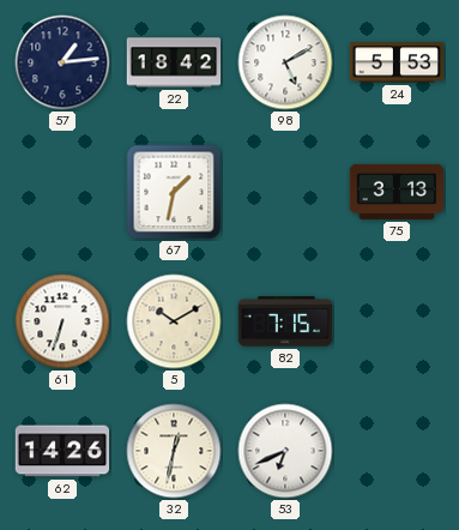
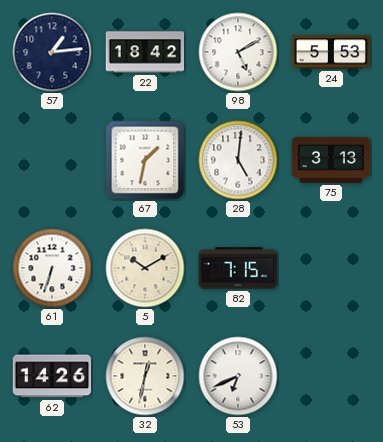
28: none -> 5:01
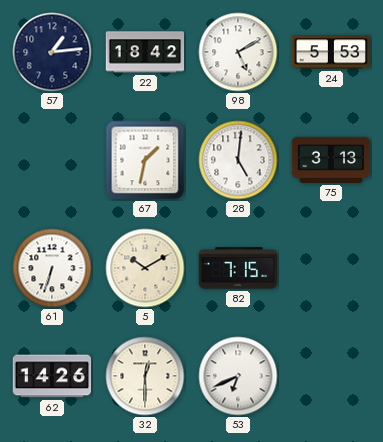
32: 12:32 -> 12:30
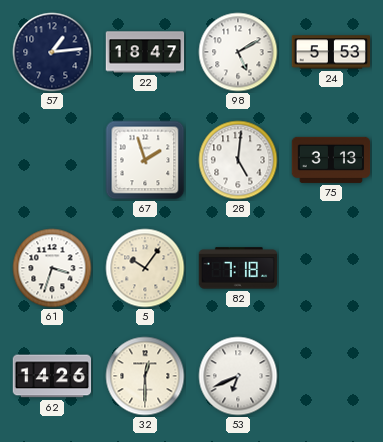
22: 18:42 -> 18:47
67: 1:32 -> 1:57
61: 6:33 -> 3:33
5: 10:10 -> 10:06
82: 7:15 -> 7:18
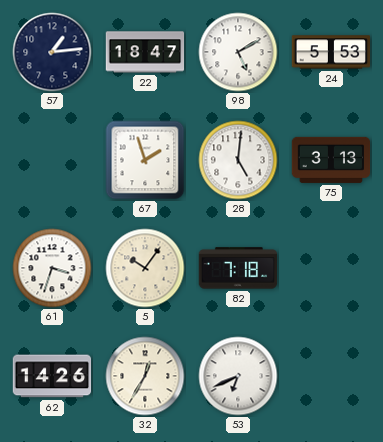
32: 12:30 -> 12:35
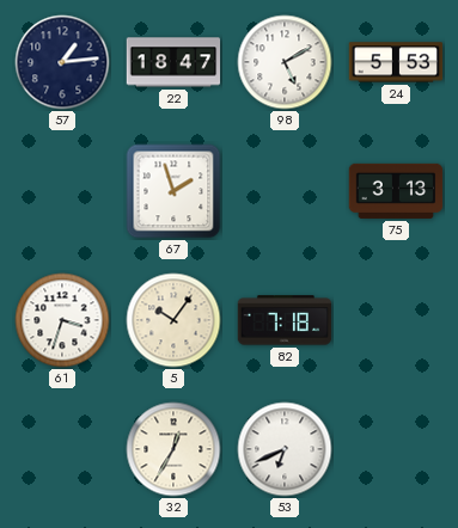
28: 5:01 -> none
62: 14:26 -> none
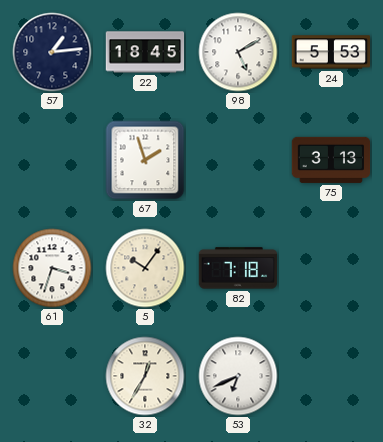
22: 18:47 -> 18:45
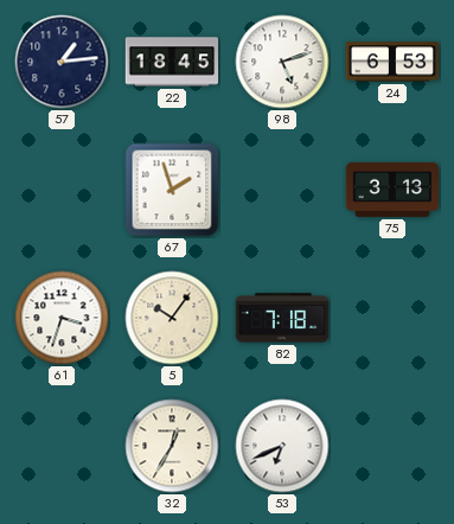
98: 5:10 -> 5:12
24: 5:53 -> 6:53
